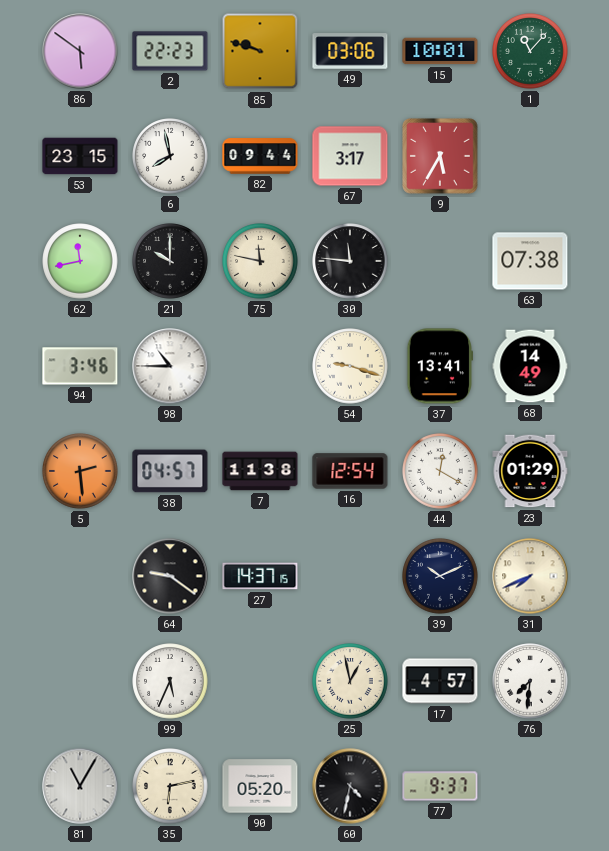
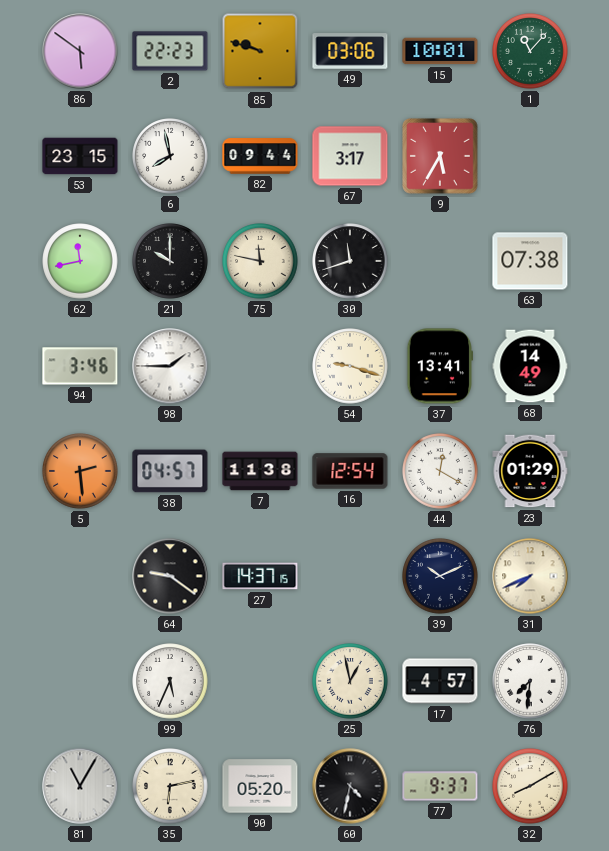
30: 11:46 -> 11:42
98: 10:45 -> 1:45
32: none -> 8:10
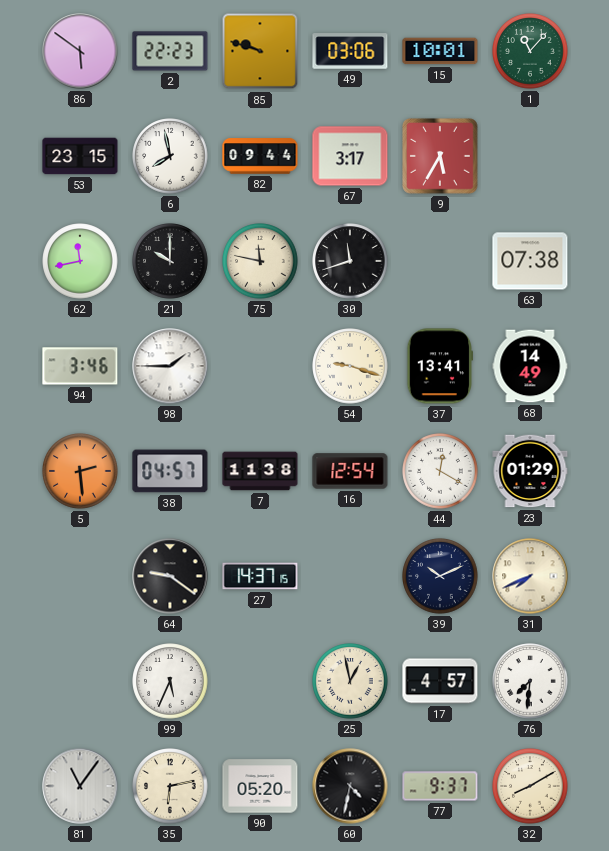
81: 11:05 -> 11:06
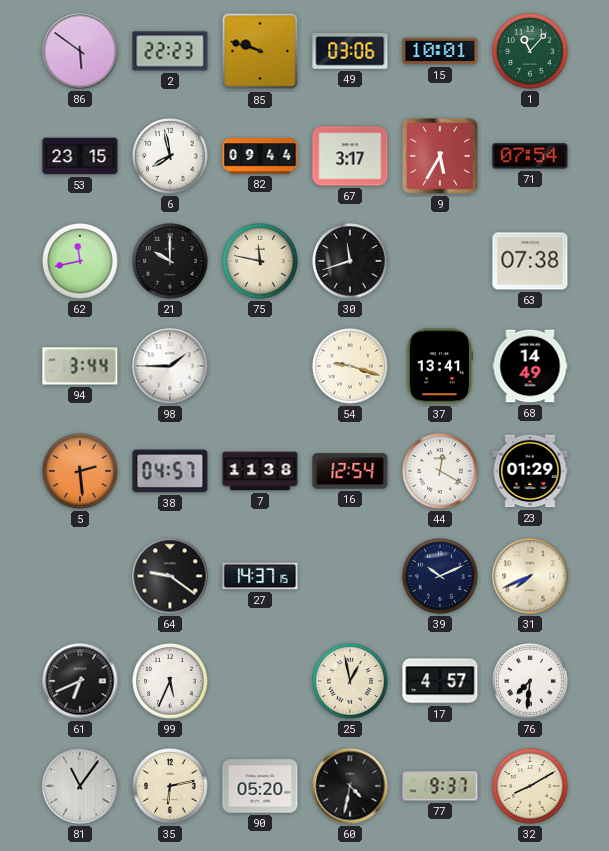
71: none -> 07:54
94: 3:46 -> 3:44
61: none -> 6:41
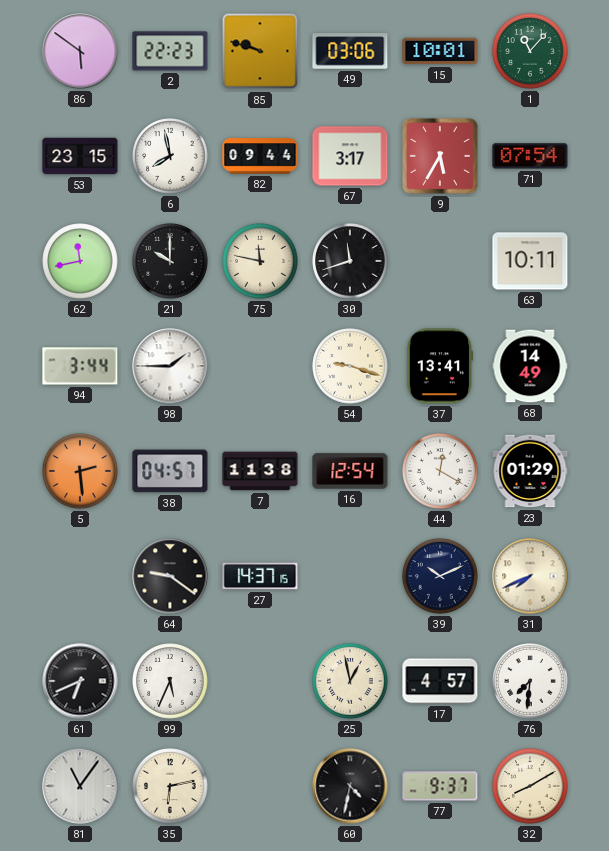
63: 07:38 -> 10:11
90: 05:20 -> none
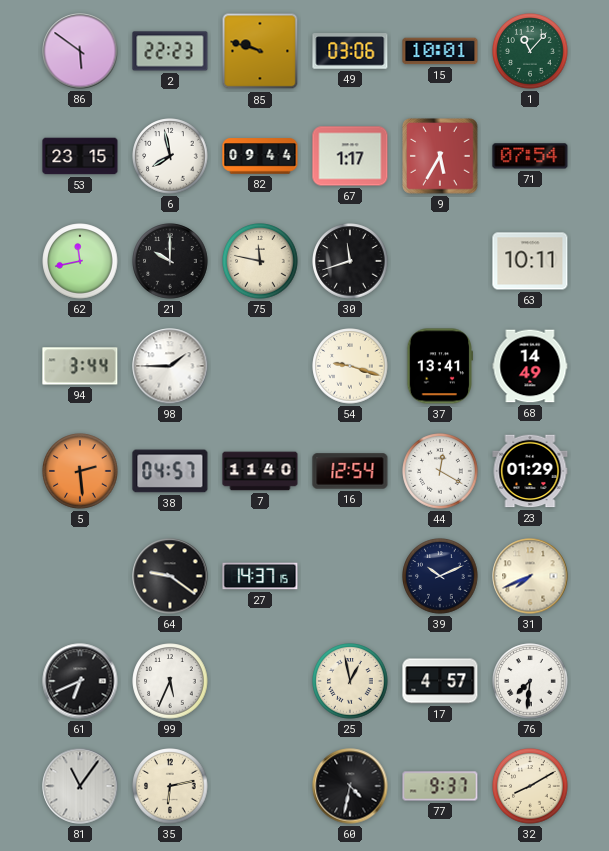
67: 3:17 -> 1:17
7: 11:38 -> 11:40
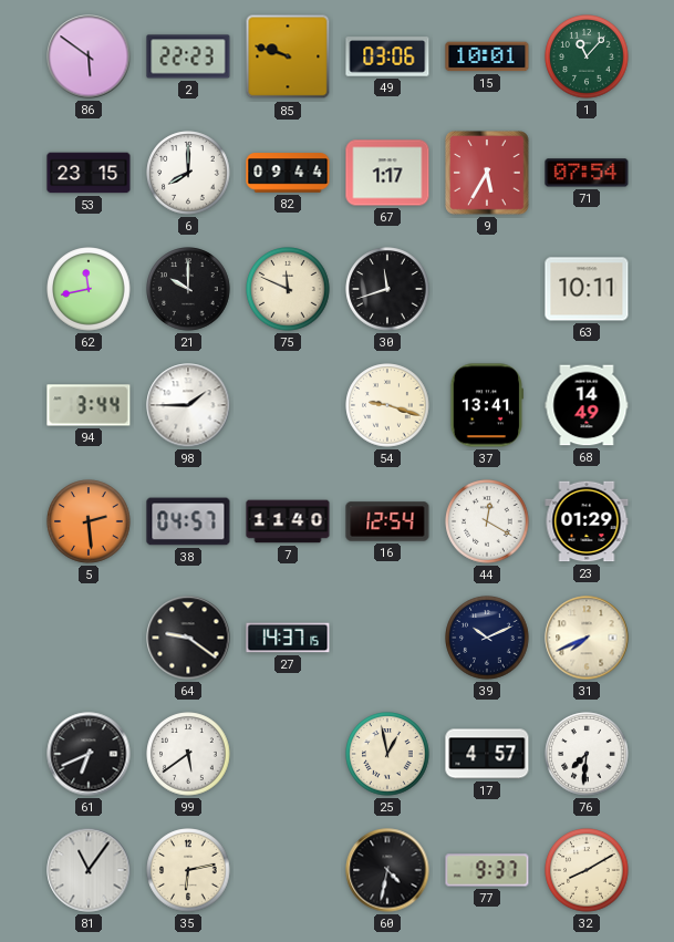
6: 7:58 -> 8:00
75: 11:47 -> 11:49
99: 5:34 -> 5:39
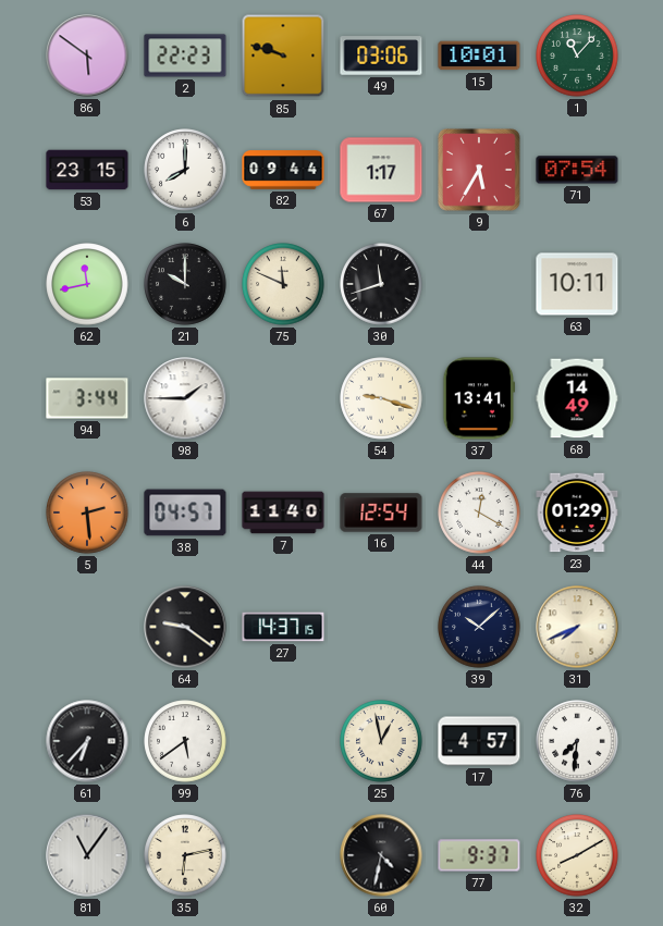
39: 10:11 -> 10:08
61: 6:41 -> 6:37
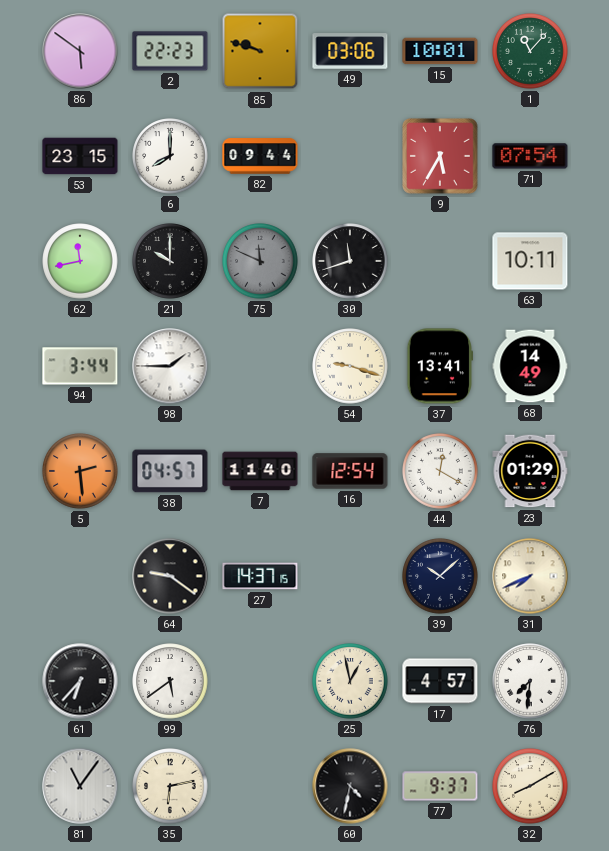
67: 1:17 -> none
75 dial: cream -> grey
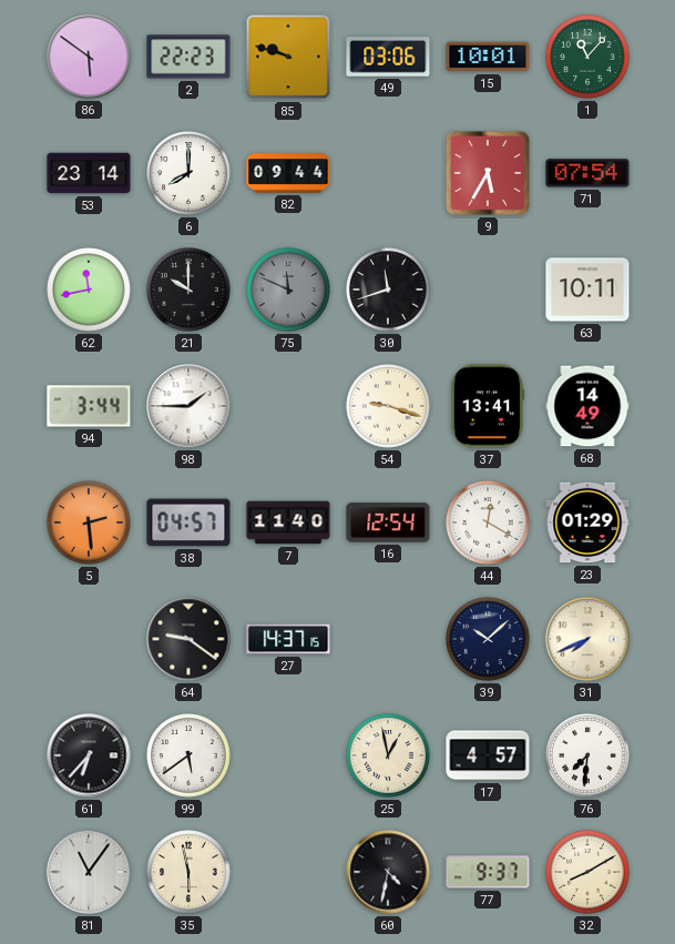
53: 23:15 -> 23:14
35: 6:13 -> 5:58
